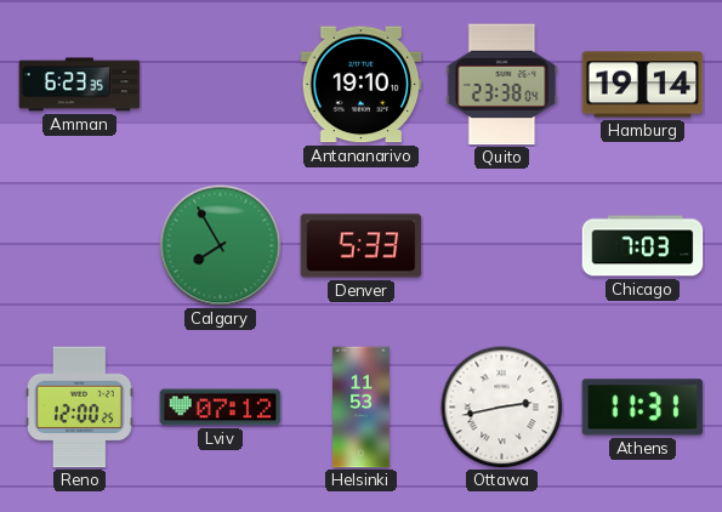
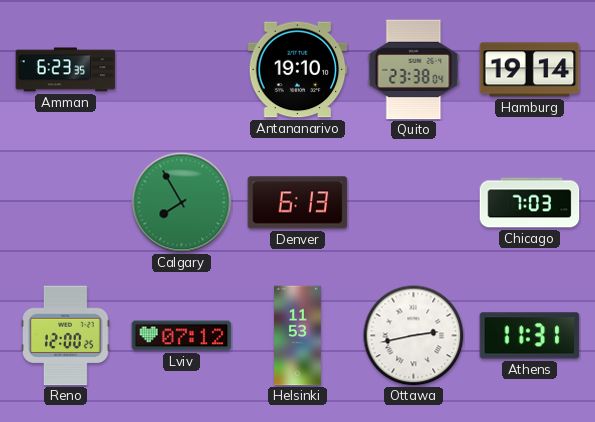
Denver: 5:33 -> 6:13
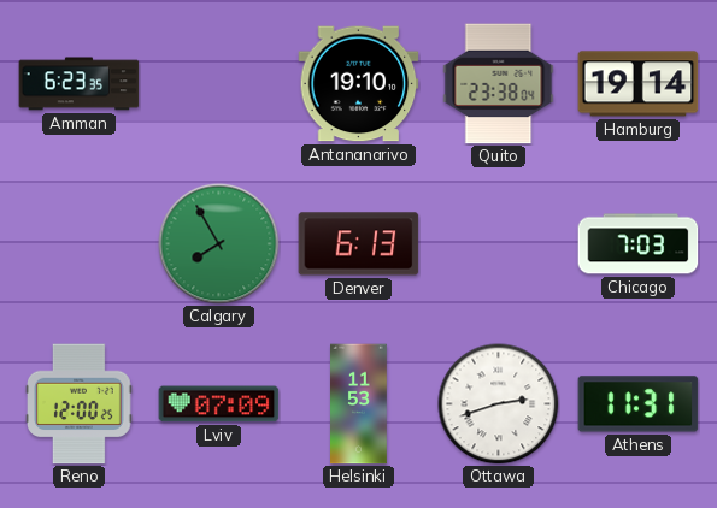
Lviv: 07:12 -> 07:09
Ottawa: 2:43 -> 2:42
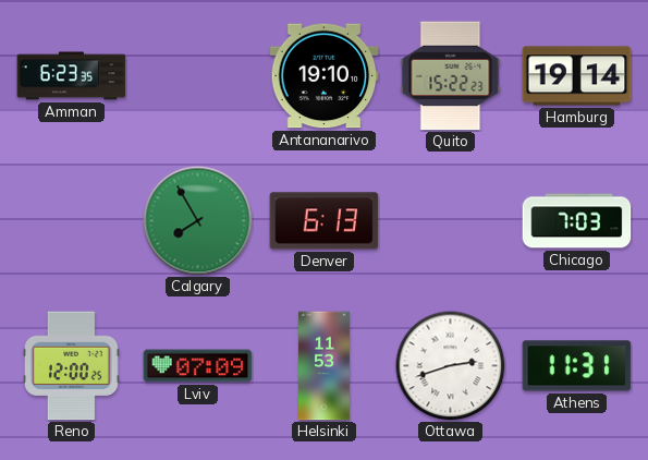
Quito: 23:38 -> 15:22
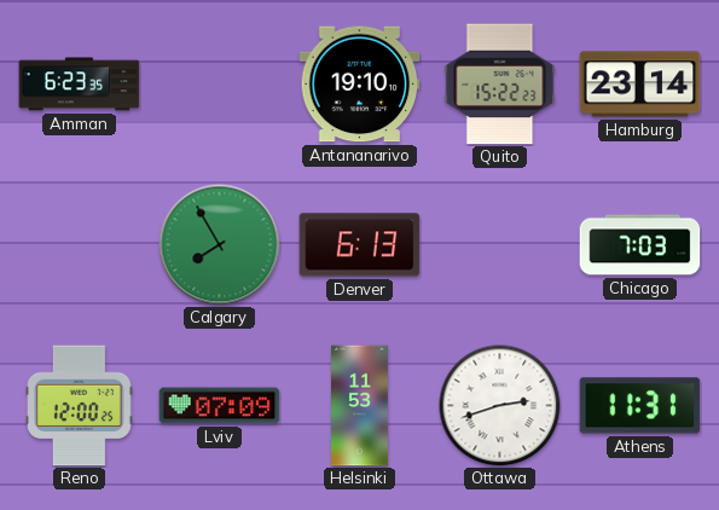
Hamburg: 19:14 -> 23:14
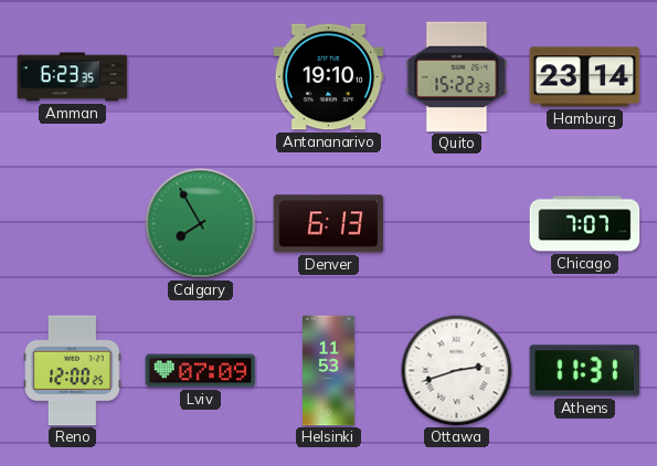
Chicago: 7:03 -> 7:07
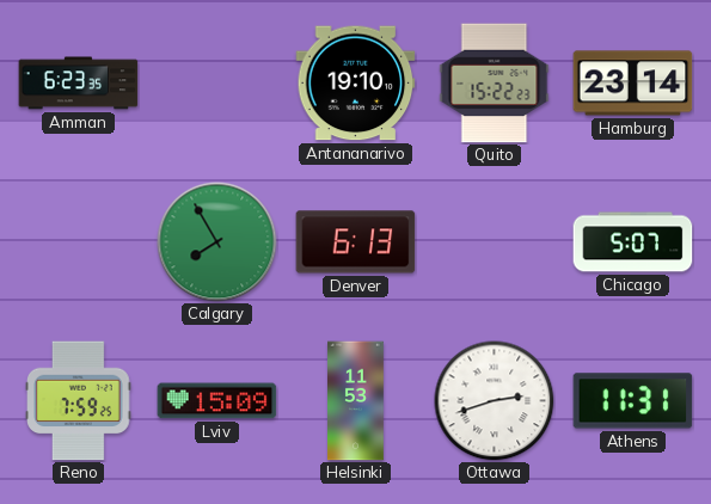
Chicago: 7:07 -> 5:07
Reno: 12:00 -> 7:59
Lviv: 07:09 -> 15:09
